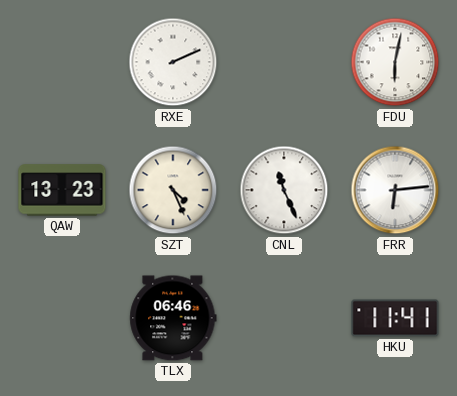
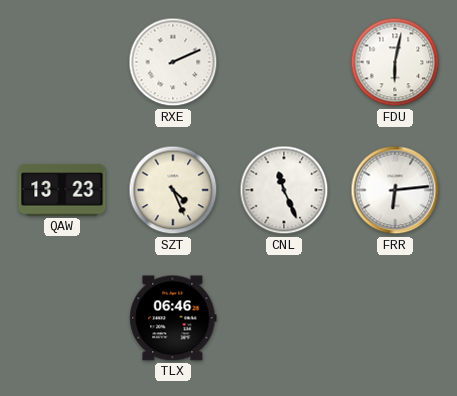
HKU: 11:41 -> none
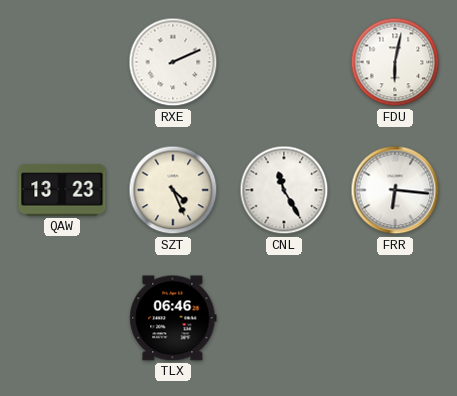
CNL: 11:26 -> 11:25
FRR: 6:14 -> 6:16
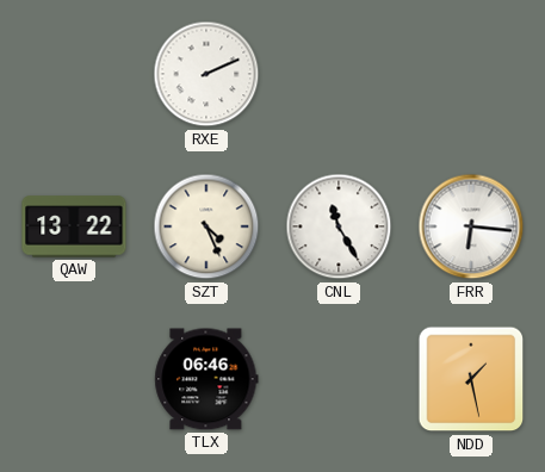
FDU: 6:02 -> none
QAW: 13:23 -> 13:22
NDD: none -> 1:28
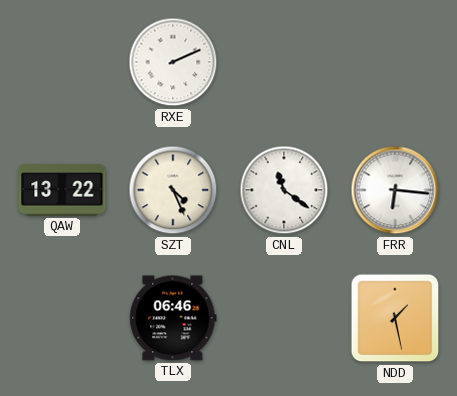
CNL: 11:25 -> 11:21
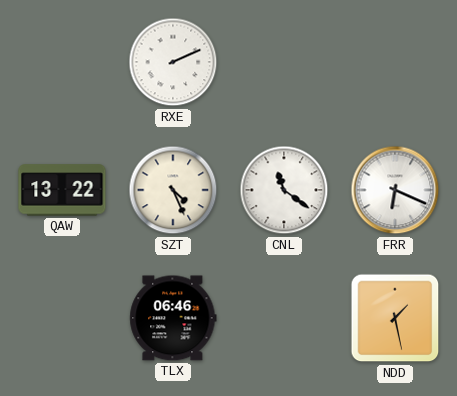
FRR: 6:16 -> 6:19
